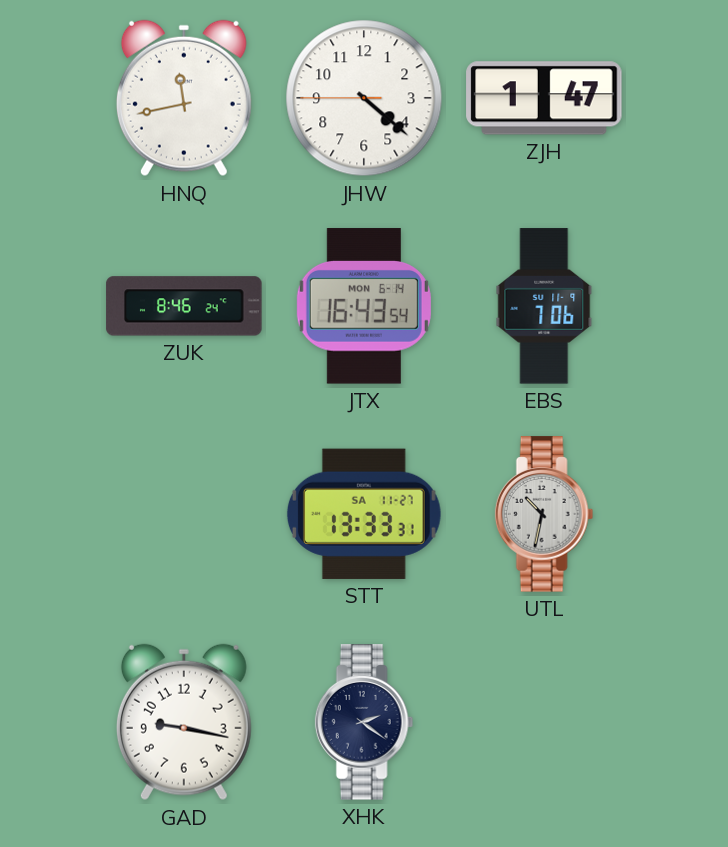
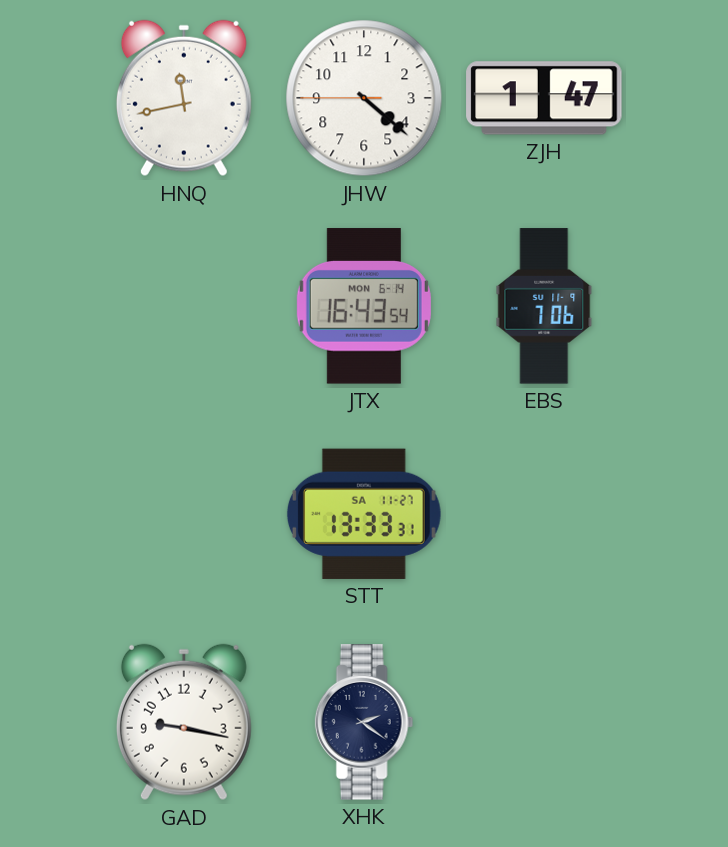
ZUK: 8:46 -> none
UTL: 10:32 -> none
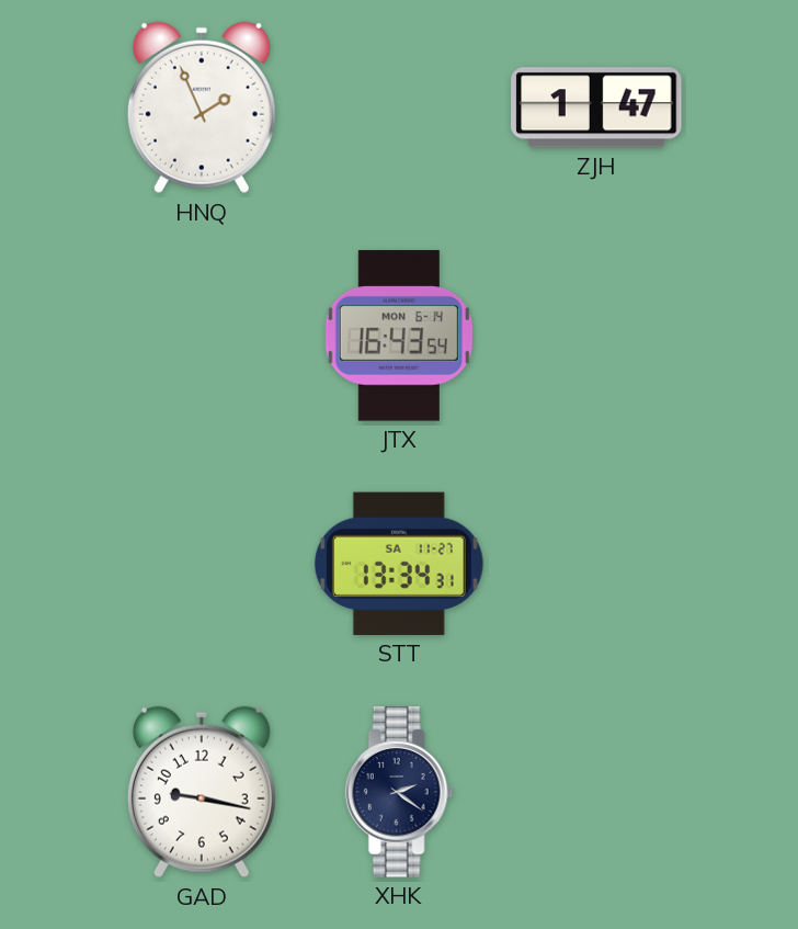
HNQ: 11:43 -> 1:56
JHW: 4:21 -> none
EBS: 7:06 -> none
STT: 13:33 -> 13:34
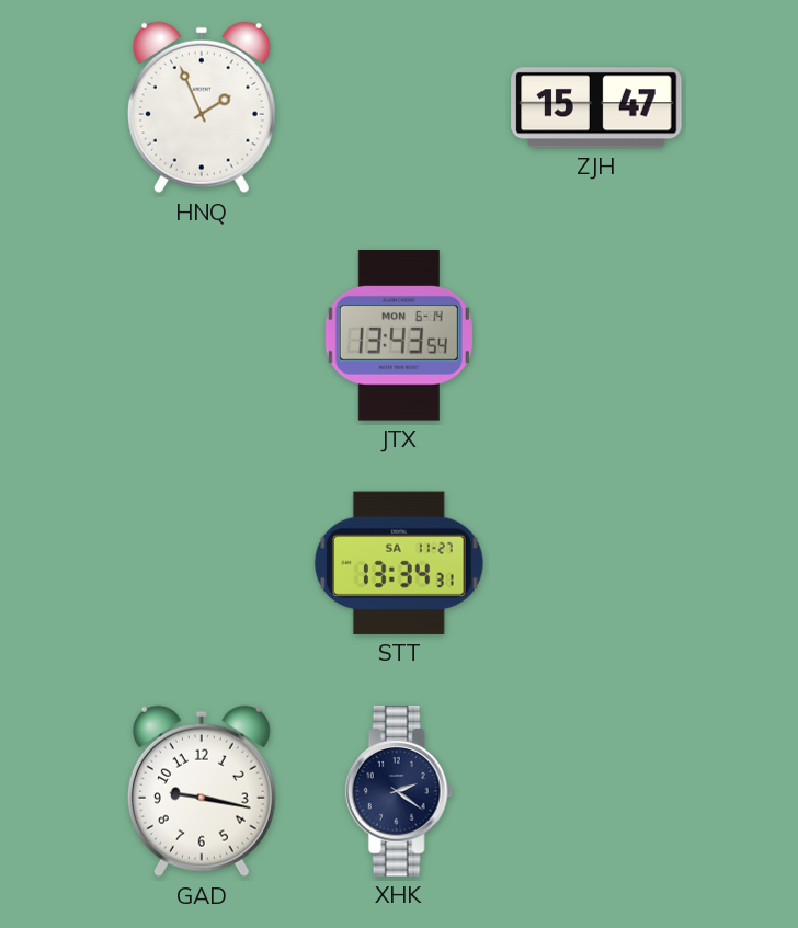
ZJH: 1:47 -> 15:47
JTX: 16:43 -> 13:43
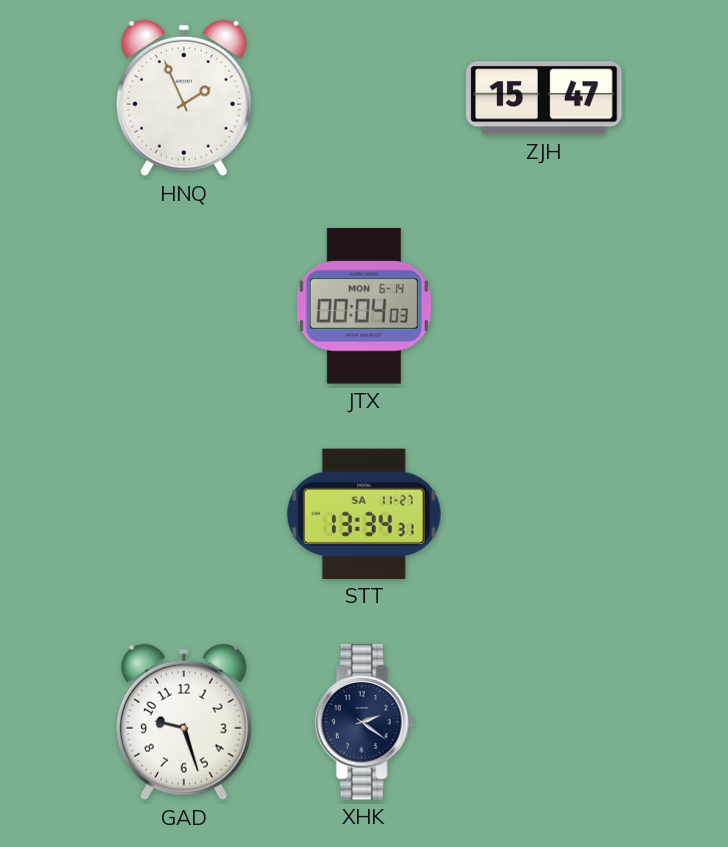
JTX: 13:43 -> 00:04
GAD: 9:17 -> 9:27
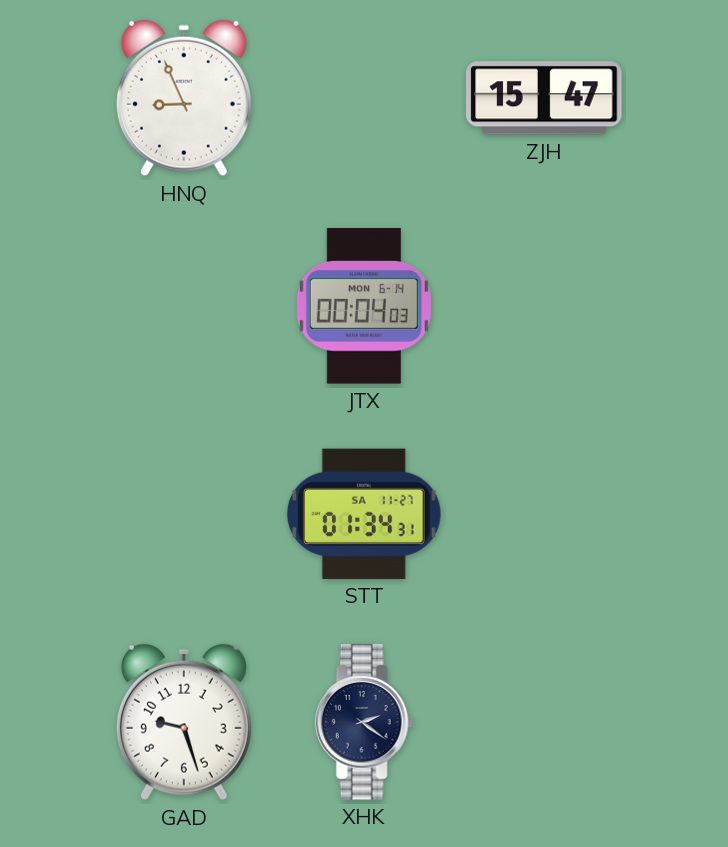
HNQ: 1:56 -> 8:56
STT: 13:34 -> 01:34
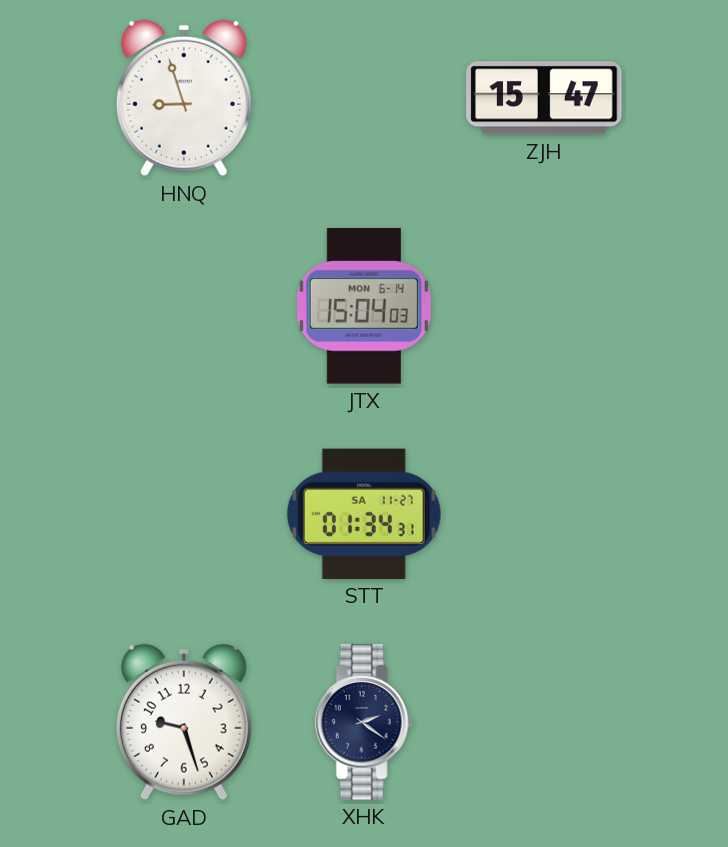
HNQ: 8:56 -> 8:57
JTX: 00:04 -> 15:04
